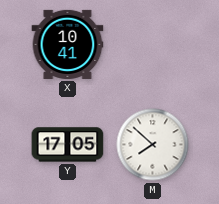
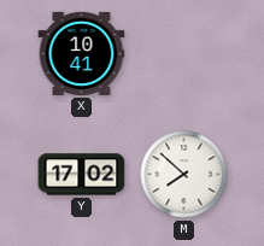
Y: 17:05 -> 17:02
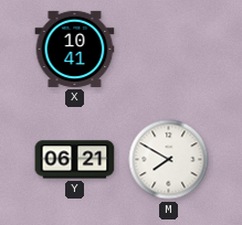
Y: 17:02 -> 06:21
M: 7:52 -> 7:50
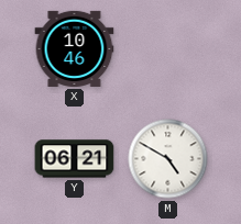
X: 10:41 -> 10:46
M: 7:50 -> 4:50
